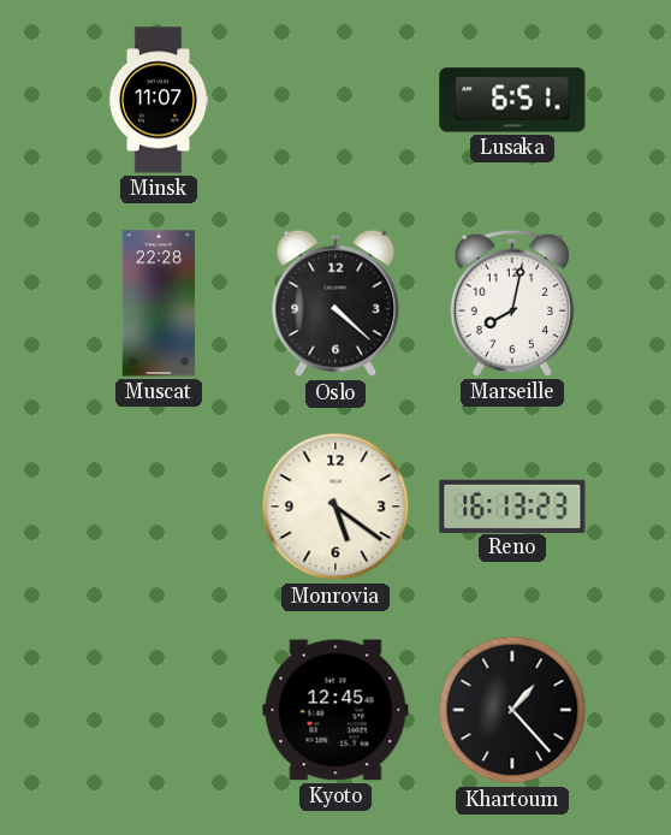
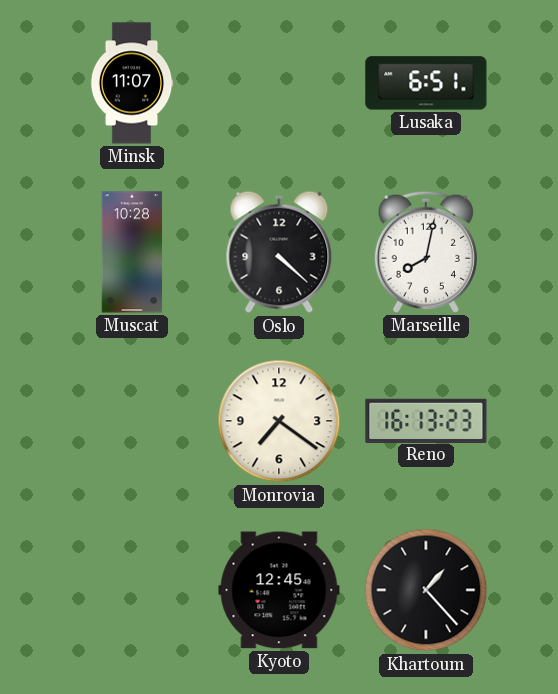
Muscat: 22:28 -> 10:28
Monrovia: 5:21 -> 7:21
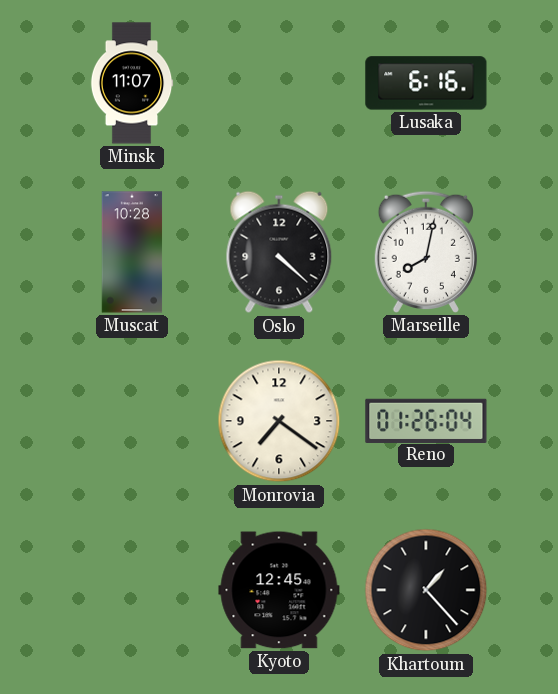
Lusaka: 6:51 -> 6:16
Reno: 16:13 -> 01:26
